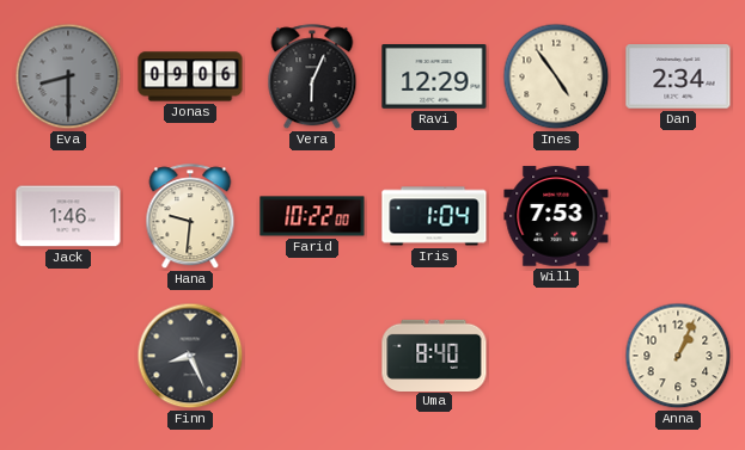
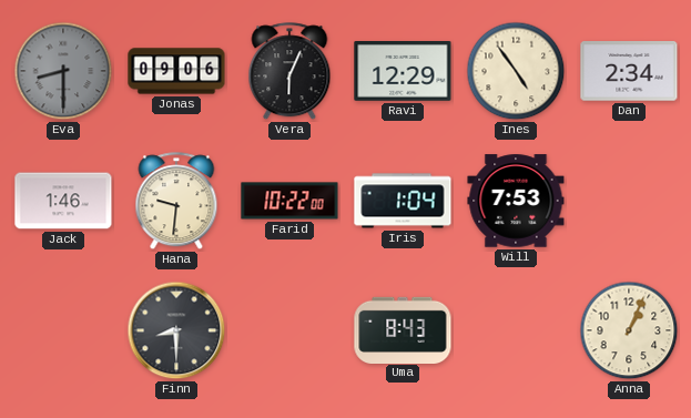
Finn: 8:26 -> 8:30
Uma: 8:40 -> 8:43
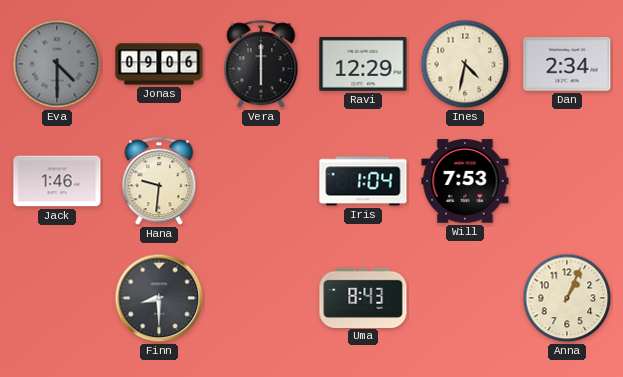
Eva: 8:30 -> 4:30
Vera: 6:04 -> 6:00
Ines: 4:54 -> 4:32
Farid: 10:22 -> none
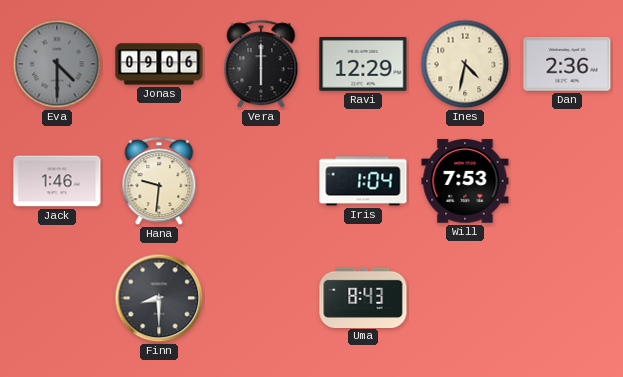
Dan: 2:34 -> 2:36
Anna: 1:04 -> none
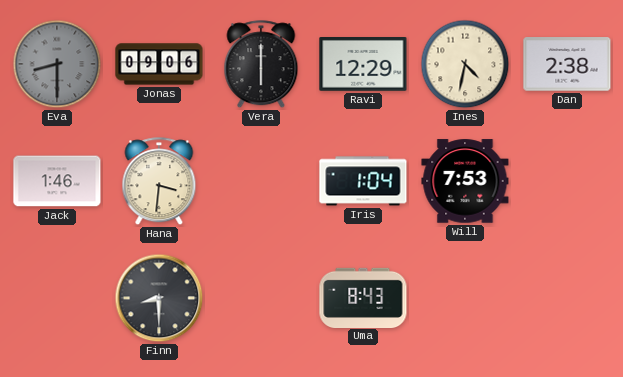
Eva: 4:30 -> 8:30
Dan: 2:36 -> 2:38
Hana: 9:31 -> 3:31
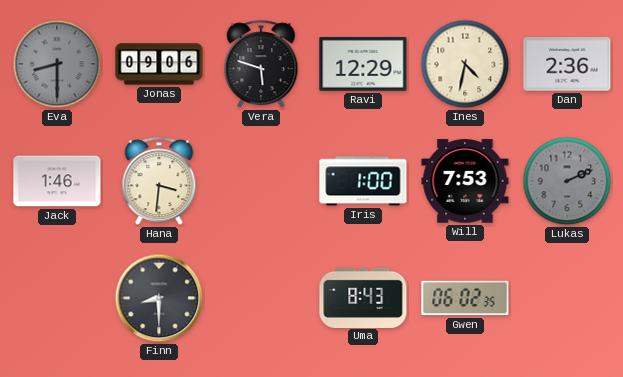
Vera: 6:00 -> 5:48
Dan: 2:38 -> 2:36
Iris: 1:04 -> 1:00
Lukas: none -> 2:11
Gwen: none -> 06:02
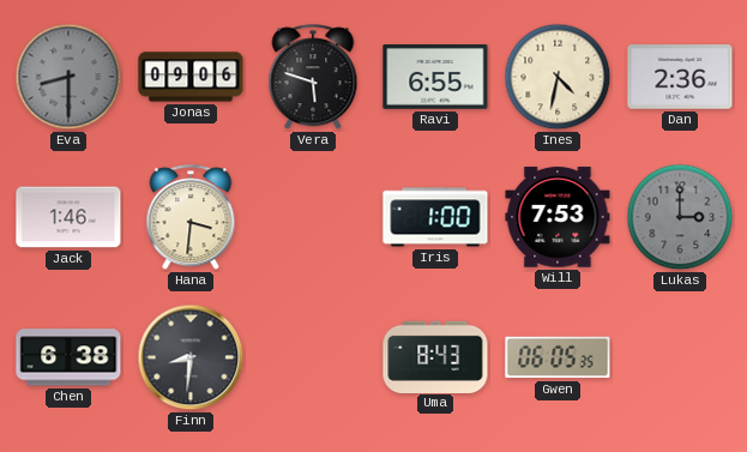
Ravi: 12:29 -> 6:55
Lukas: 2:11 -> 3:00
Chen: none -> 6:38
Finn: 8:30 -> 8:31
Gwen: 06:02 -> 06:05
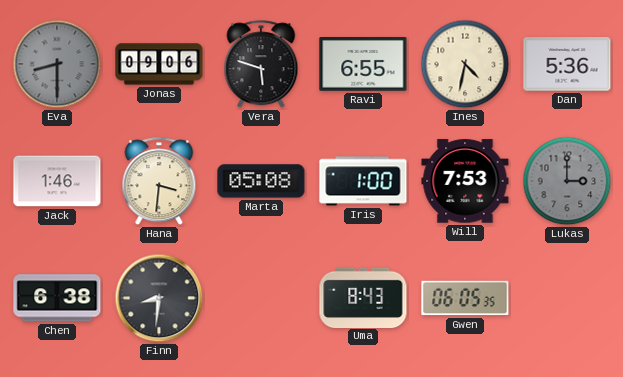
Dan: 2:36 -> 5:36
Marta: none -> 05:08
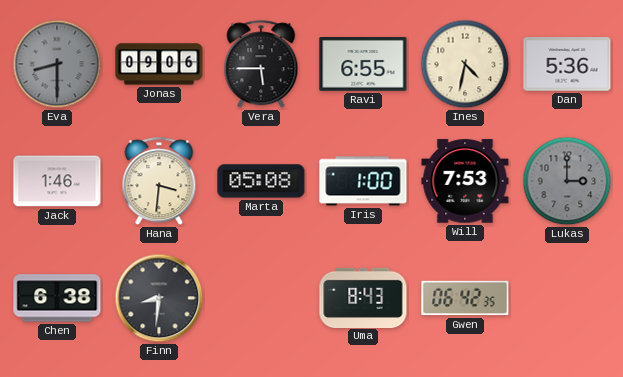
Vera: 5:48 -> 5:45
Gwen: 06:05 -> 06:42
